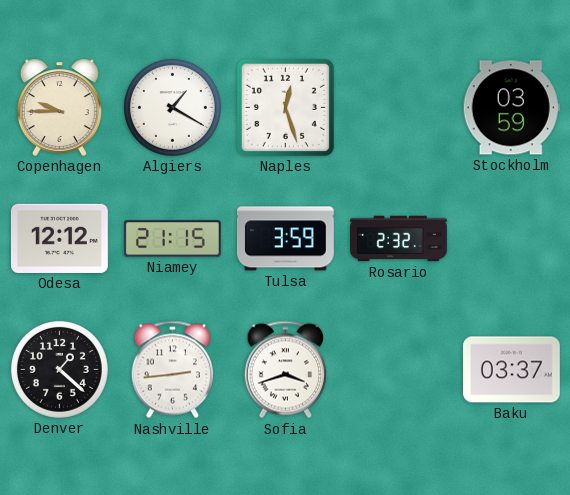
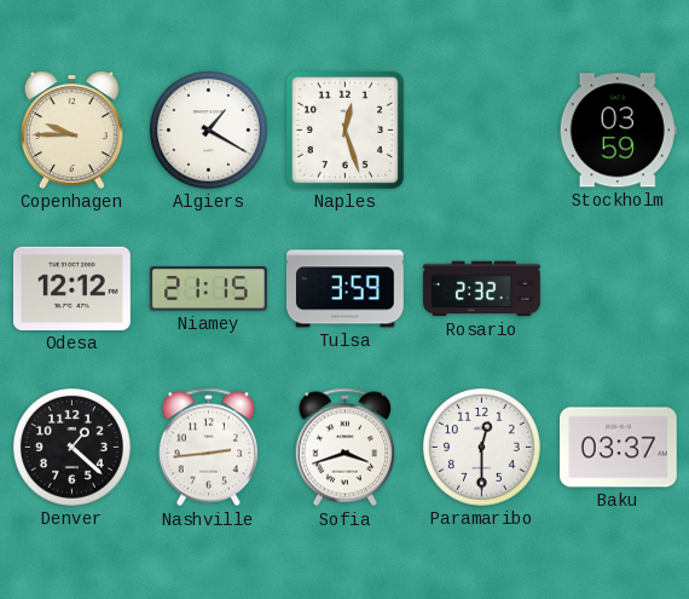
Paramaribo: none -> 12:30
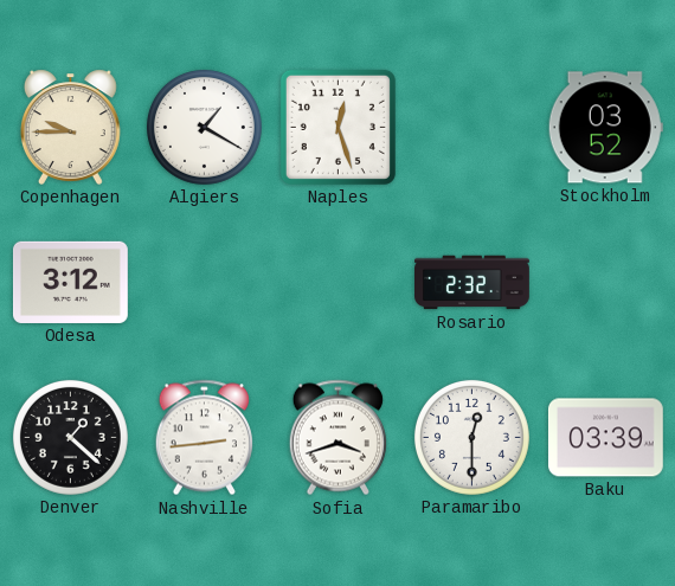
Stockholm: 03:59 -> 03:52
Odesa: 12:12 -> 3:12
Niamey: 21:15 -> none
Tulsa: 3:59 -> none
Baku: 03:37 -> 03:39
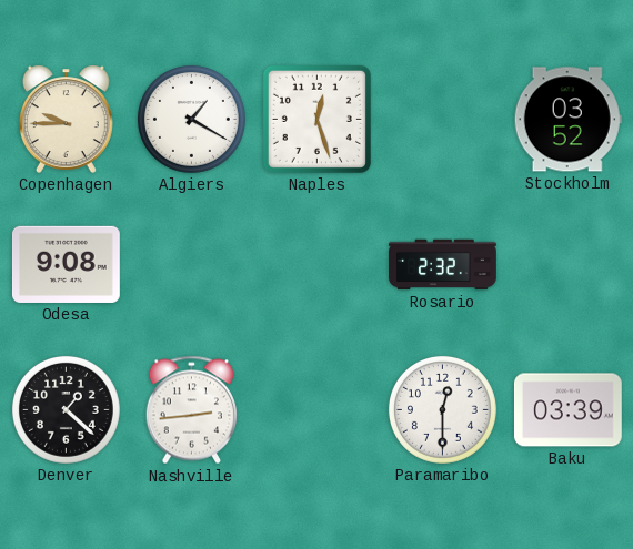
Odesa: 3:12 -> 9:08
Sofia: 3:42 -> none
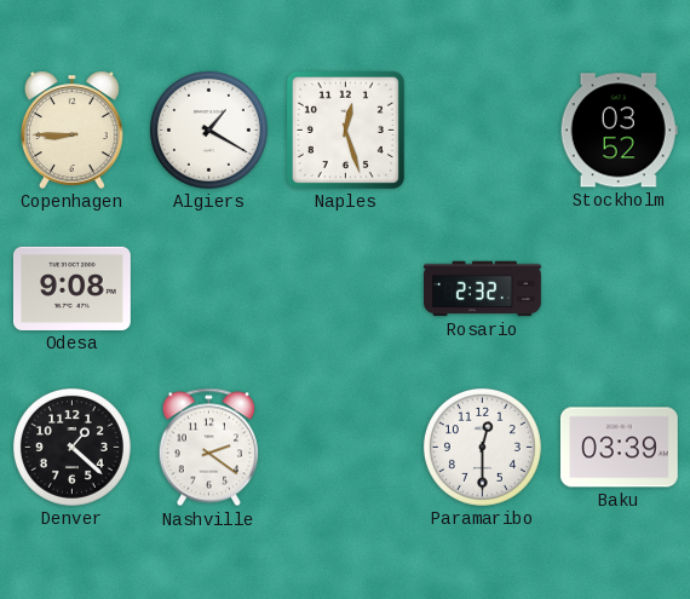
Copenhagen: 9:45 -> 8:45
Nashville: 2:44 -> 2:21
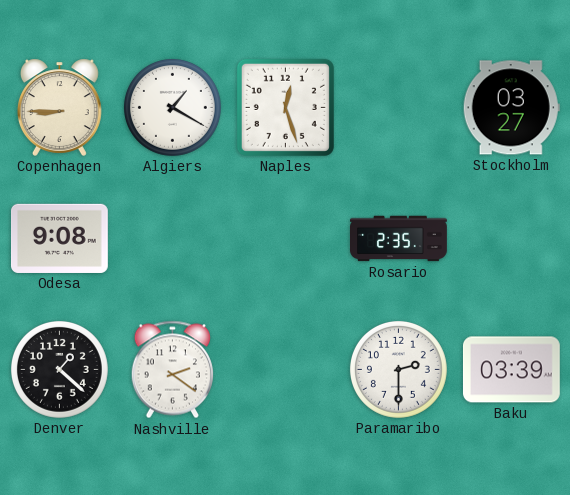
Stockholm: 03:52 -> 03:27
Rosario: 2:32 -> 2:35
Paramaribo: 12:30 -> 2:30
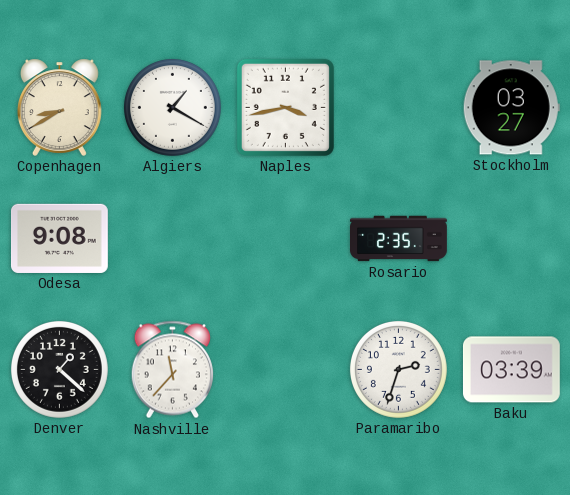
Copenhagen: 8:45 -> 8:40
Naples: 12:27 -> 3:43
Nashville: 2:21 -> 11:37
Paramaribo: 2:30 -> 2:33
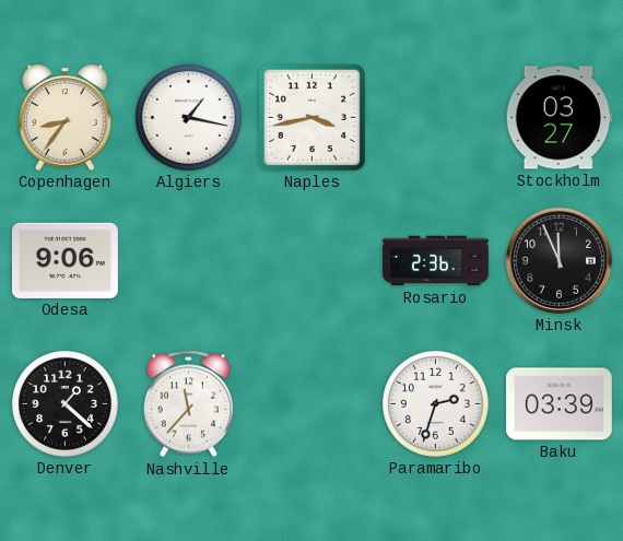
Copenhagen: 8:40 -> 8:36
Algiers: 1:20 -> 1:17
Odesa: 9:08 -> 9:06
Rosario: 2:35 -> 2:36
Minsk: none -> 11:56
